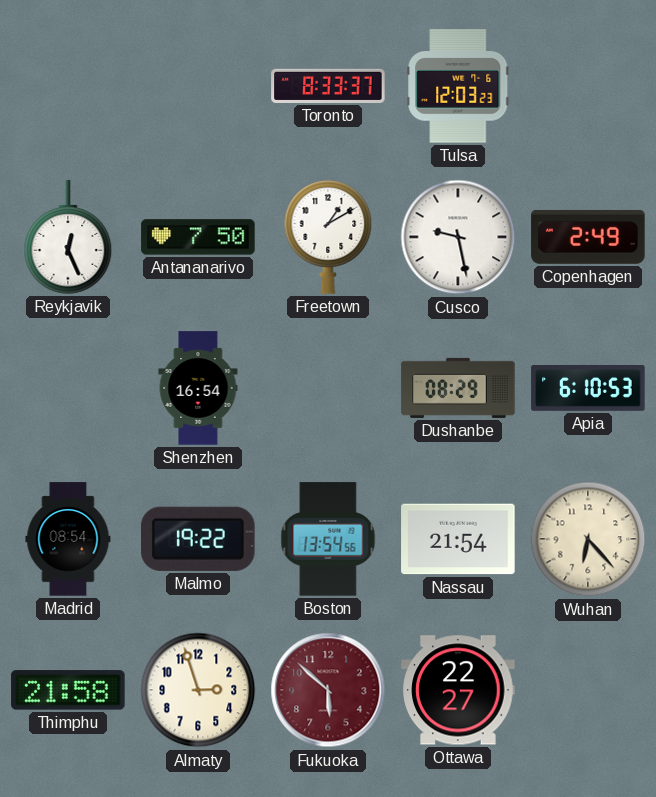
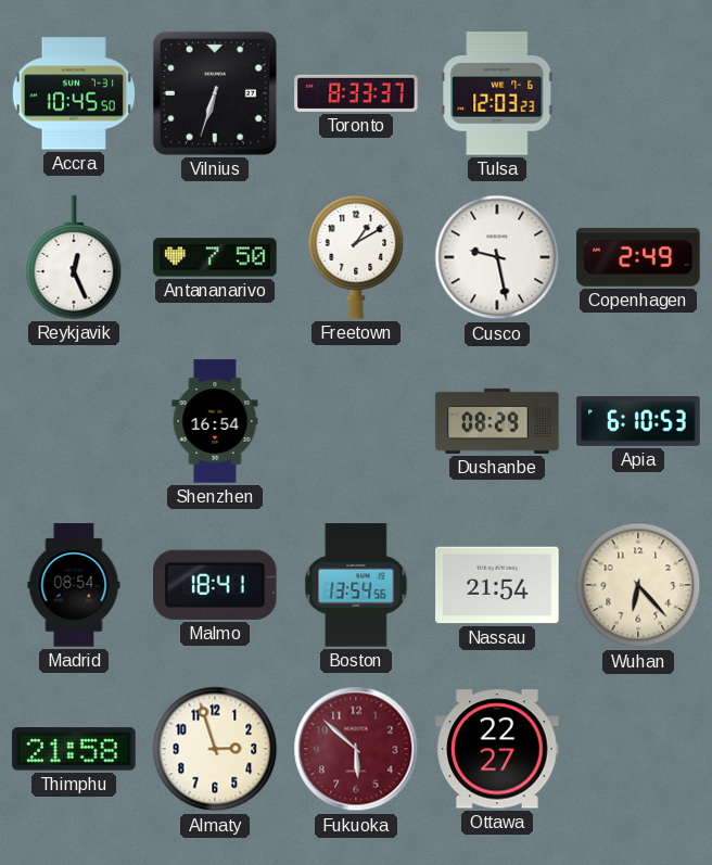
Accra: none -> 10:45
Vilnius: none -> 6:33
Malmo: 19:22 -> 18:41
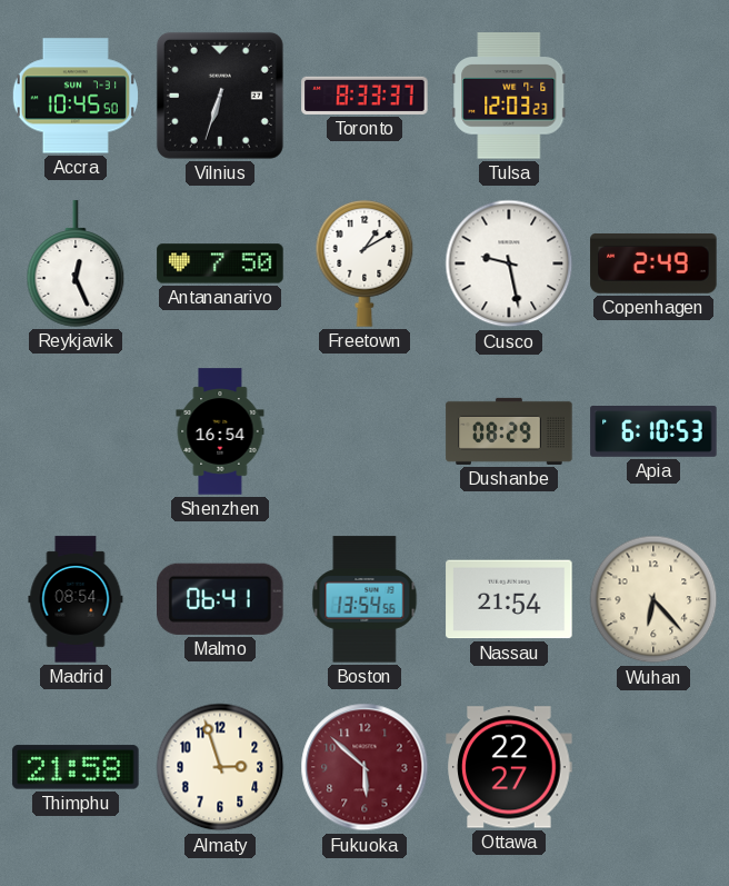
Malmo: 18:41 -> 06:41
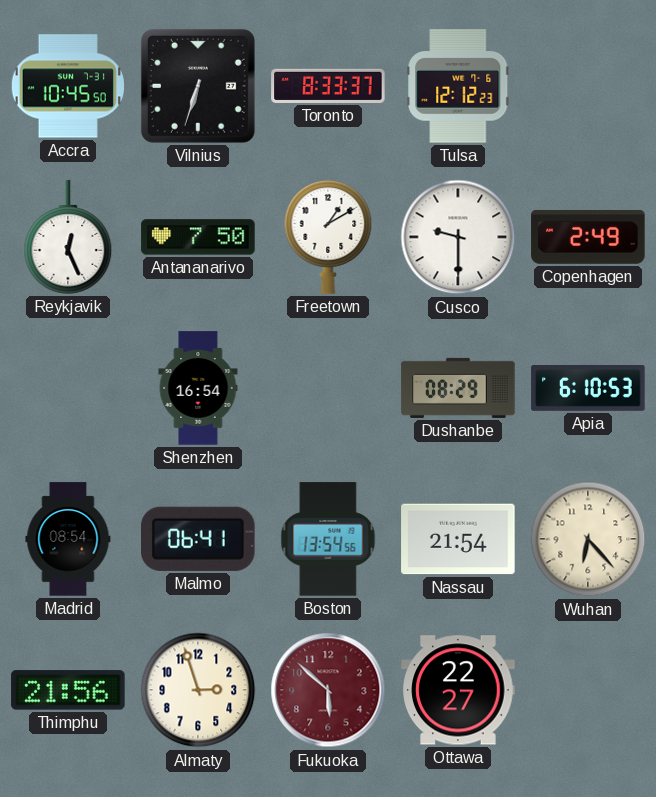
Tulsa: 12:03 -> 12:12
Cusco: 9:28 -> 9:30
Thimphu: 21:58 -> 21:56
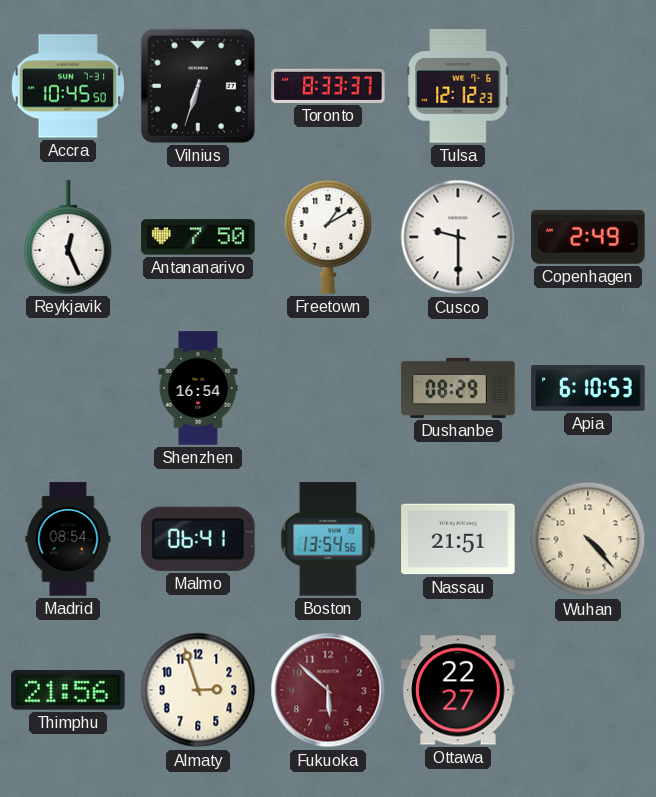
Nassau: 21:54 -> 21:51
Wuhan: 6:23 -> 4:23
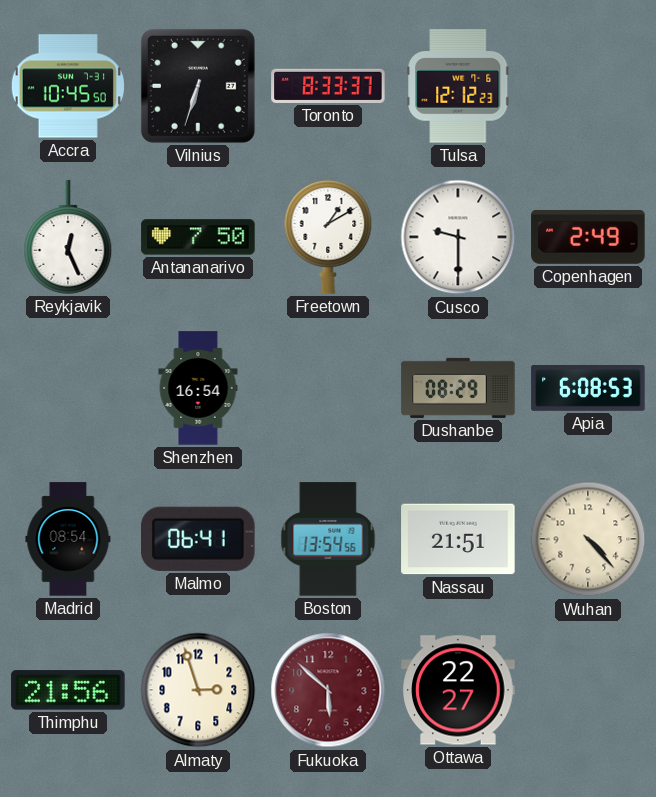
Apia: 6:10 -> 6:08
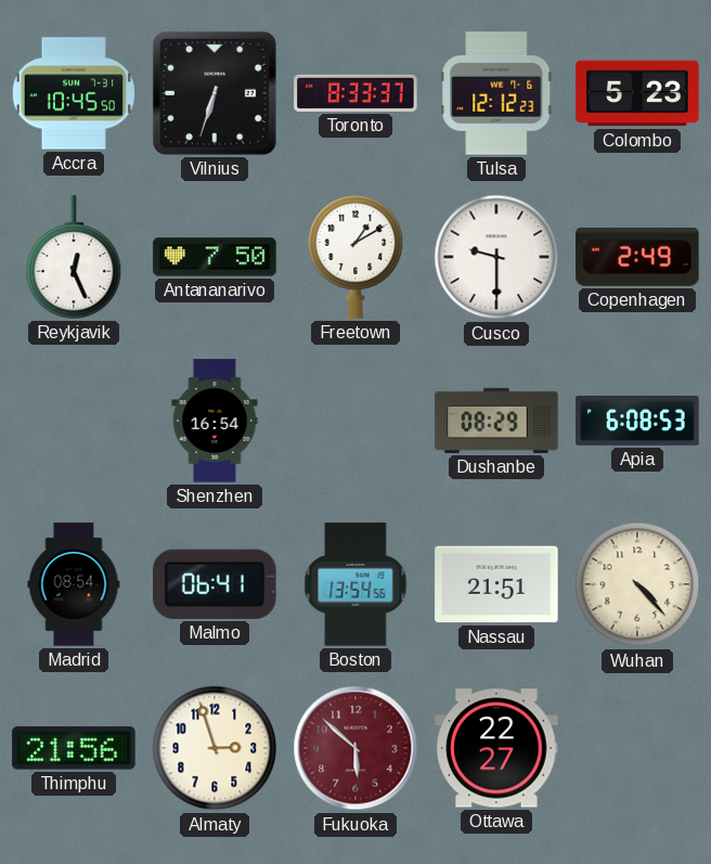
Colombo: none -> 5:23
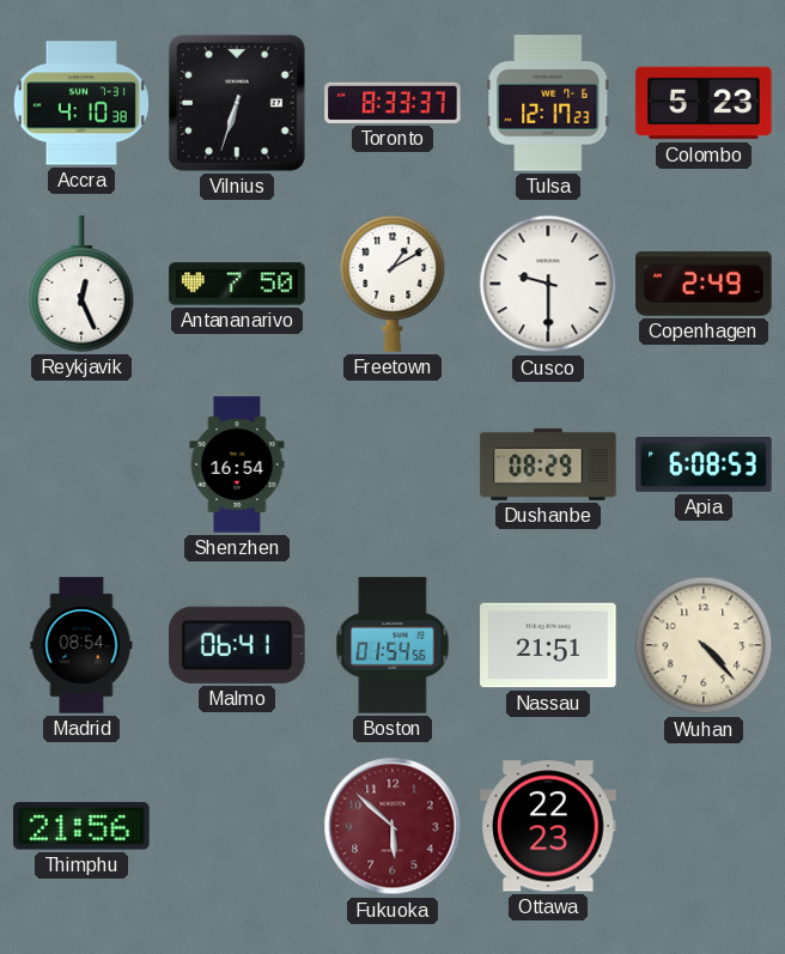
Accra: 10:45 -> 4:10
Tulsa: 12:12 -> 12:17
Boston: 13:54 -> 01:54
Almaty: 2:57 -> none
Ottawa: 22:27 -> 22:23
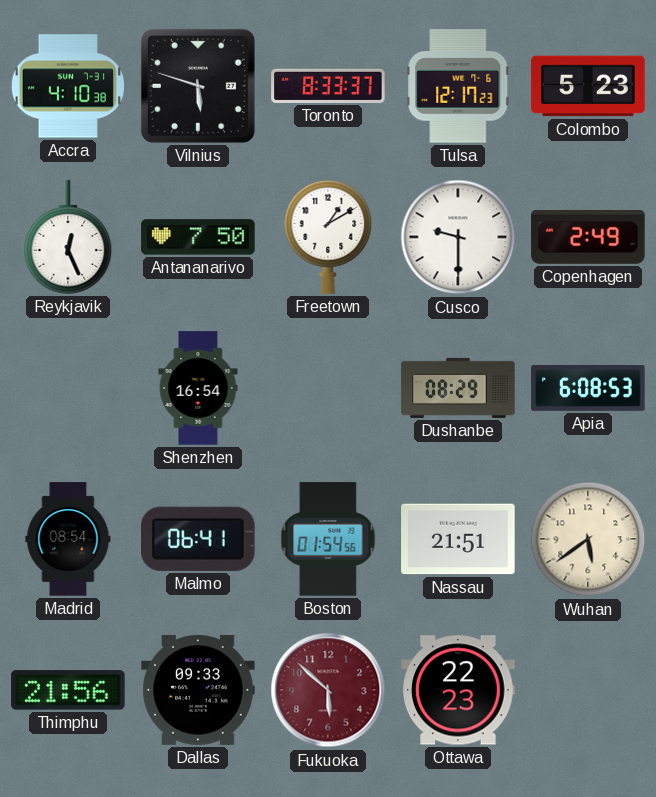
Vilnius: 6:33 -> 5:48
Wuhan: 4:23 -> 5:39
Dallas: none -> 09:33
